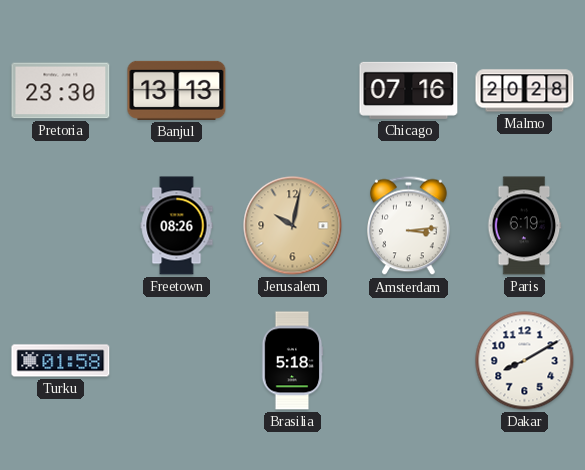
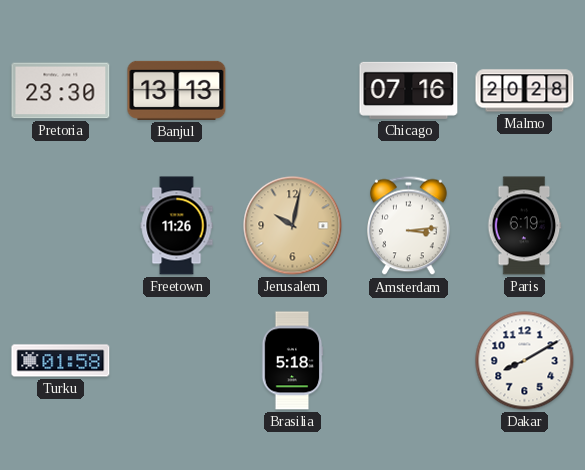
Freetown: 08:26 -> 11:26
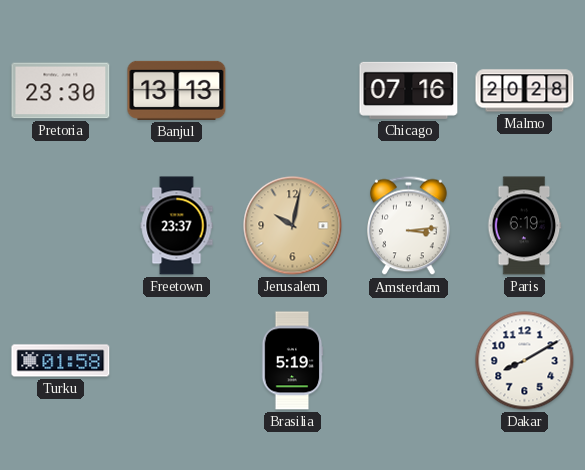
Freetown: 11:26 -> 23:37
Brasilia: 5:18 -> 5:19
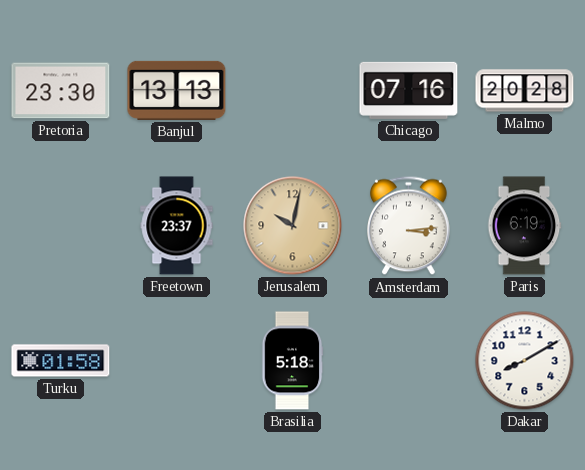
Brasilia: 5:19 -> 5:18
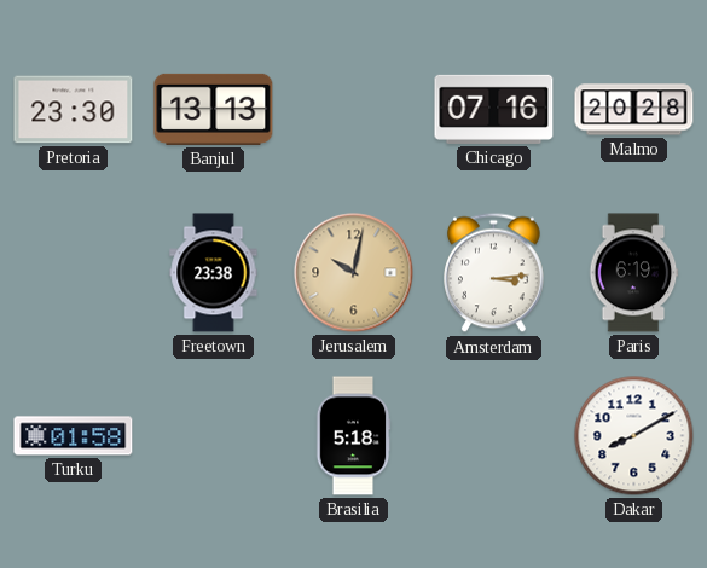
Freetown: 23:37 -> 23:38
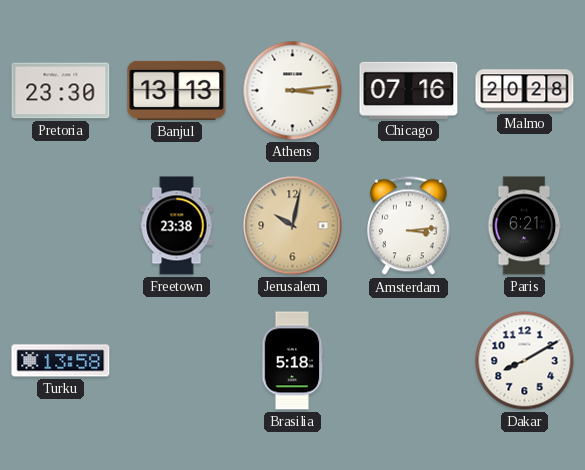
Athens: none -> 3:14
Paris: 6:19 -> 6:21
Turku: 01:58 -> 13:58
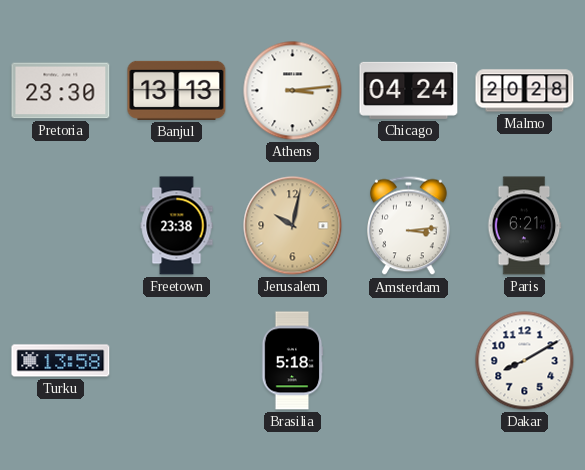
Chicago: 07:16 -> 04:24
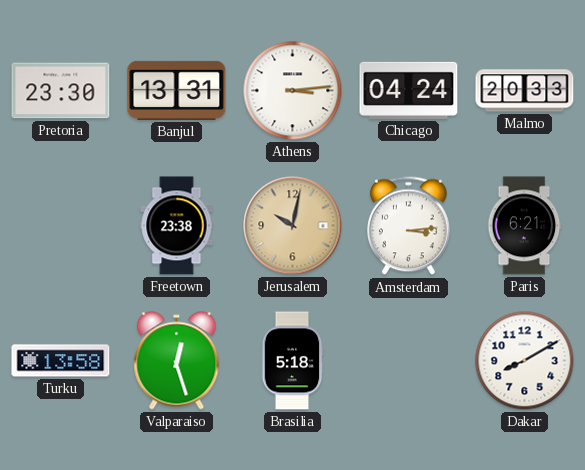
Banjul: 13:13 -> 13:31
Malmo: 20:28 -> 20:33
Valparaiso: none -> 12:27
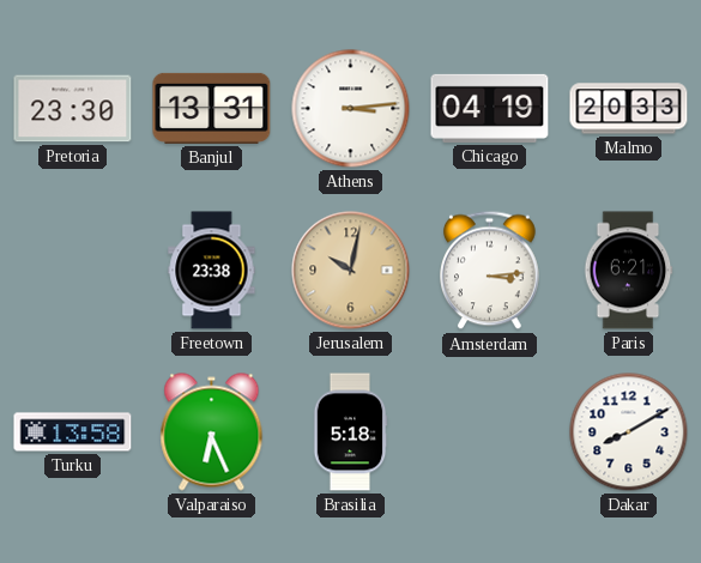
Chicago: 04:24 -> 04:19
Valparaiso: 12:27 -> 6:26
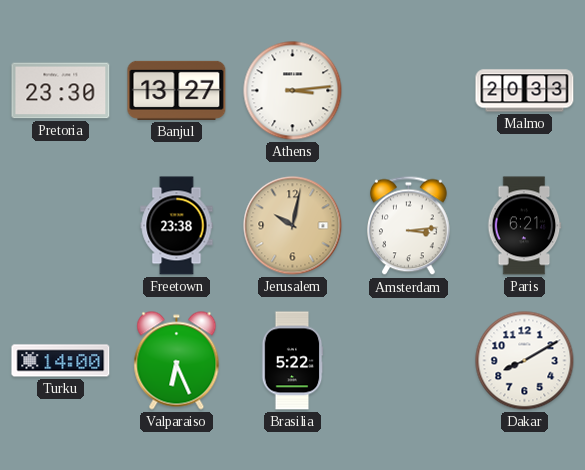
Banjul: 13:31 -> 13:27
Chicago: 04:19 -> none
Turku: 13:58 -> 14:00
Brasilia: 5:18 -> 5:22
